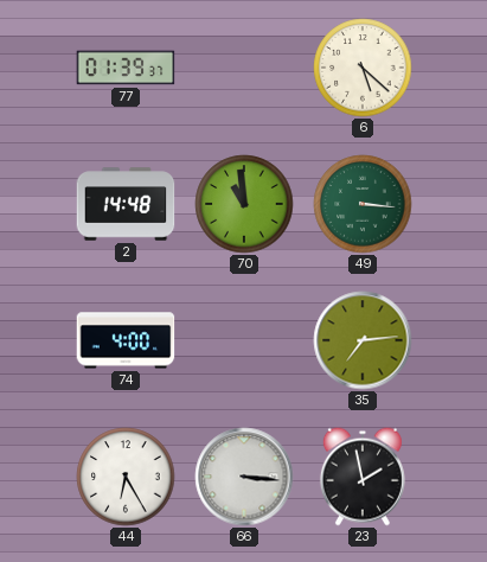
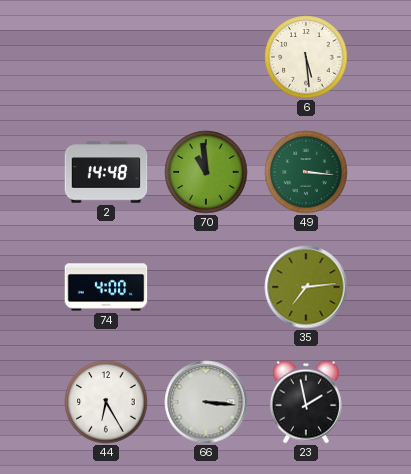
77: 01:39 -> none
6: 5:22 -> 5:29
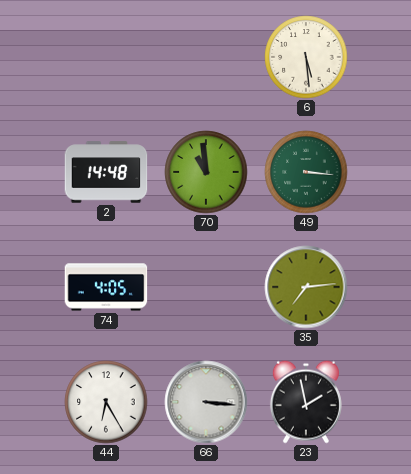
74: 4:00 -> 4:05
